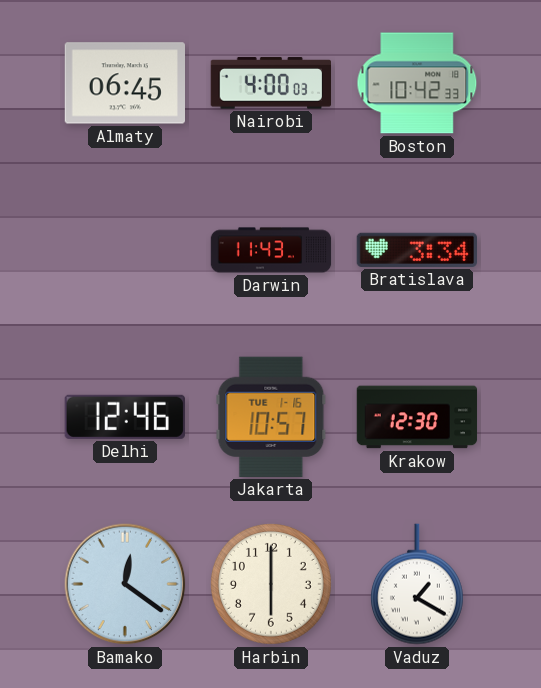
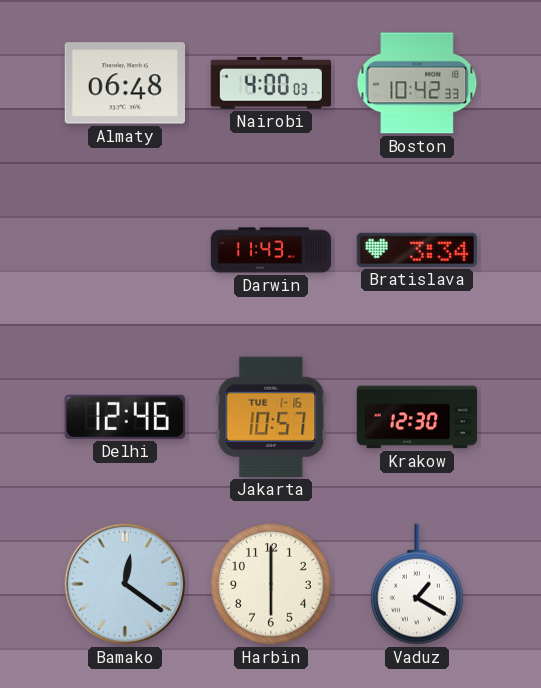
Almaty: 06:45 -> 06:48
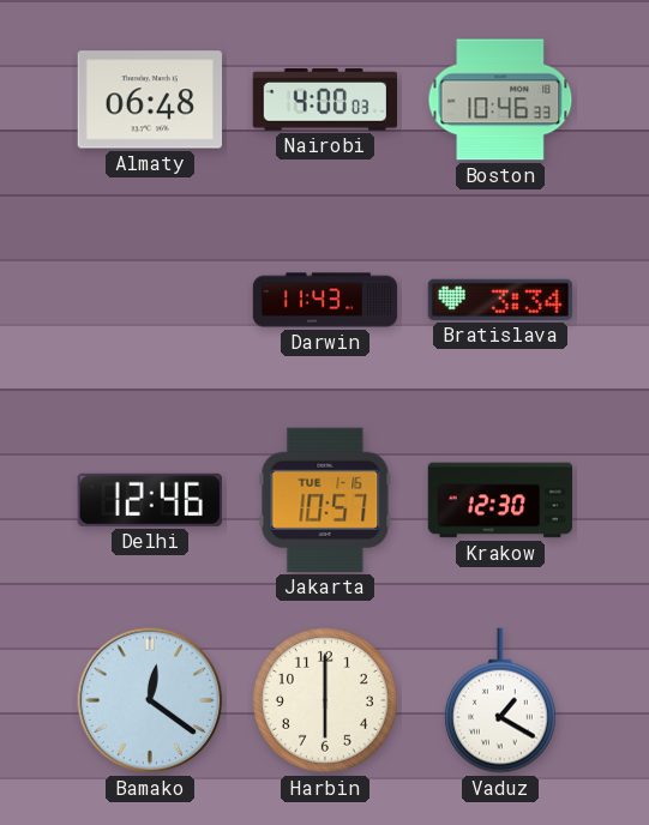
Boston: 10:42 -> 10:46
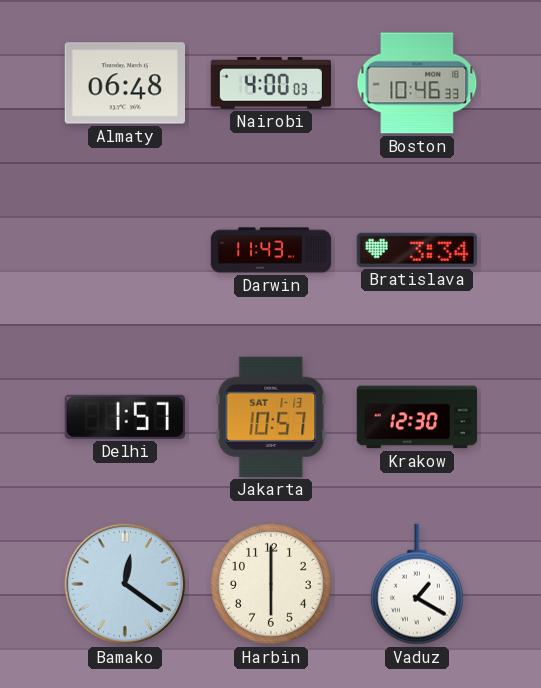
Delhi: 12:46 -> 1:57
Jakarta date: TUE 1-16 -> SAT 1-13
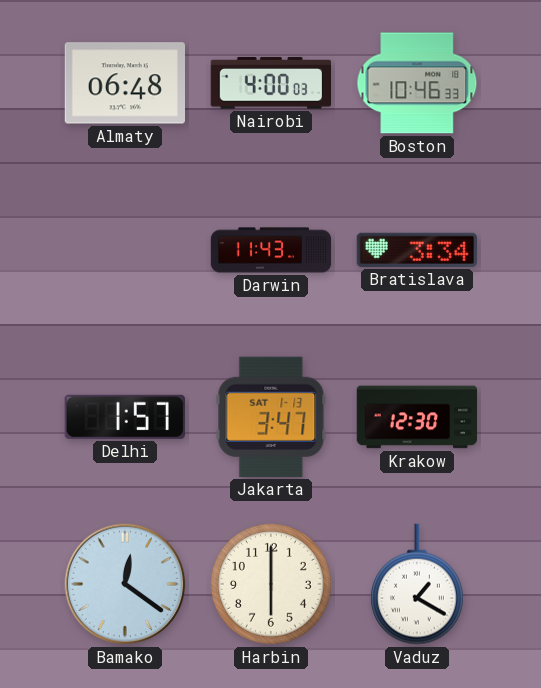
Jakarta: 10:57 -> 3:47
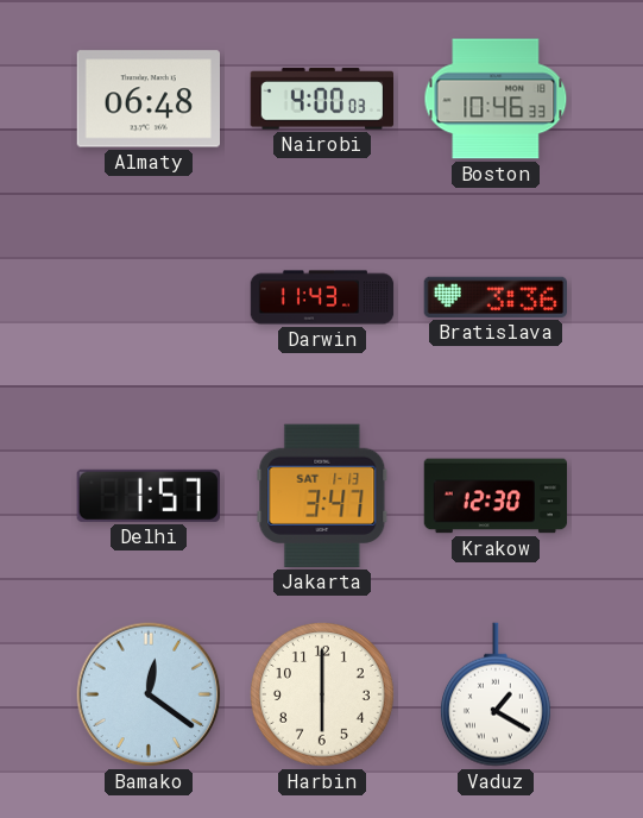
Bratislava: 3:34 -> 3:36
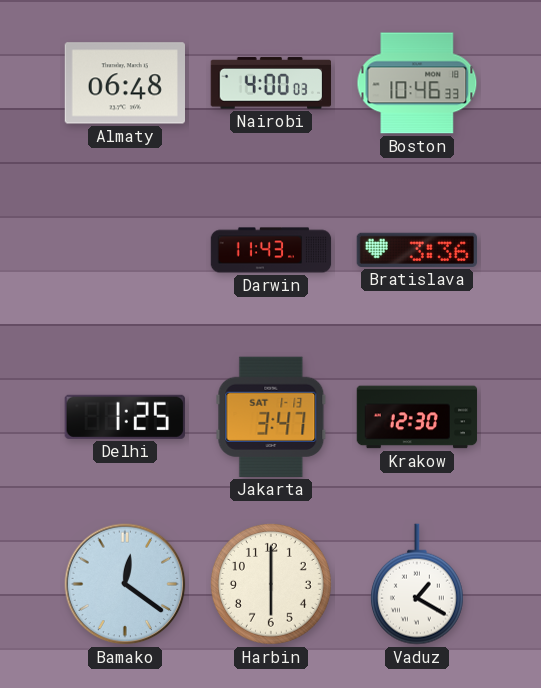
Delhi: 1:57 -> 1:25
